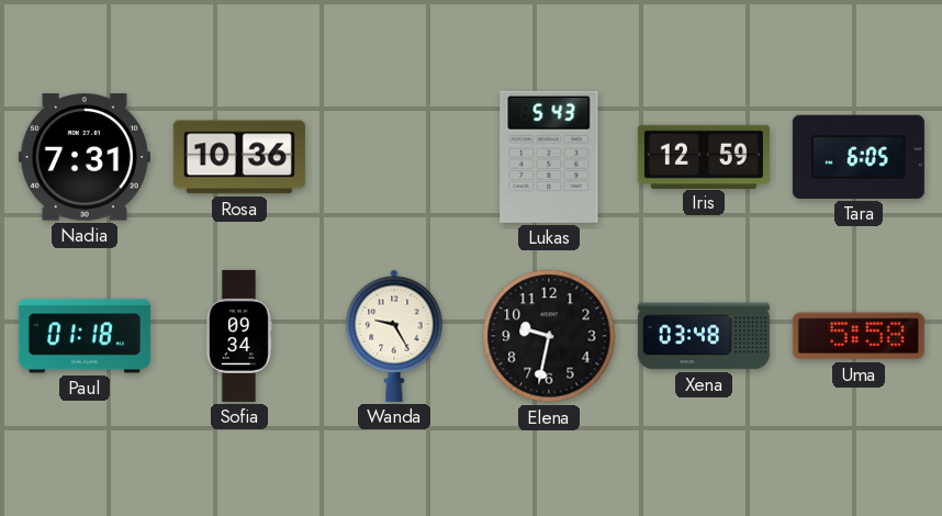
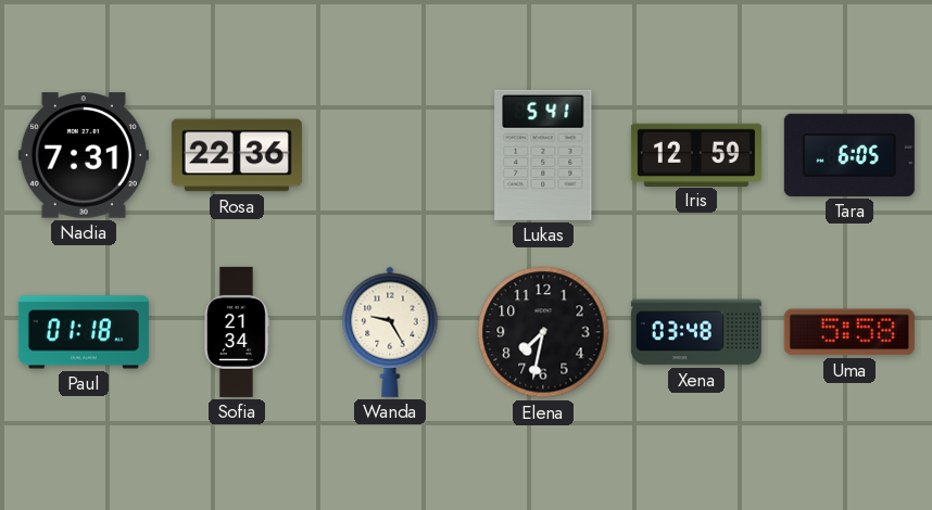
Rosa: 10:36 -> 22:36
Lukas: 5:43 -> 5:41
Sofia: 09:34 -> 21:34
Elena: 9:32 -> 7:32
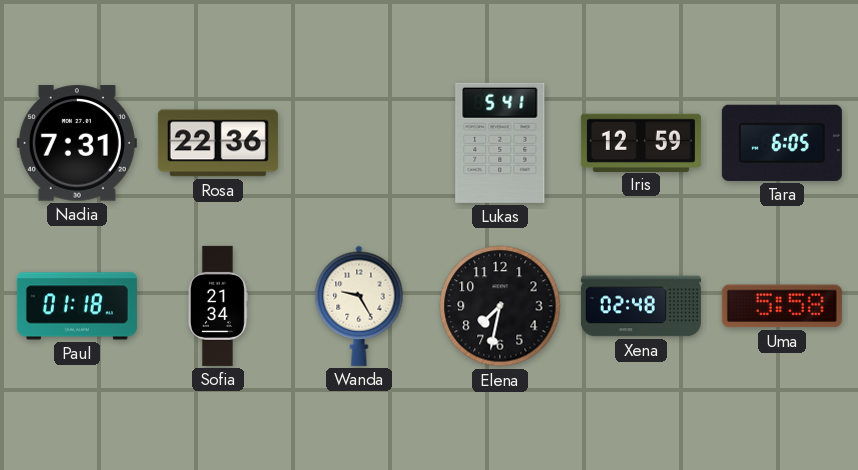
Xena: 03:48 -> 02:48
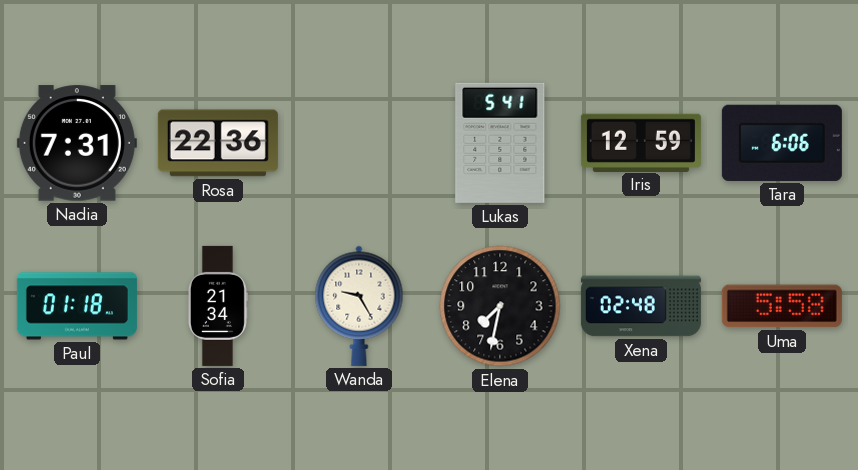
Tara: 6:05 -> 6:06
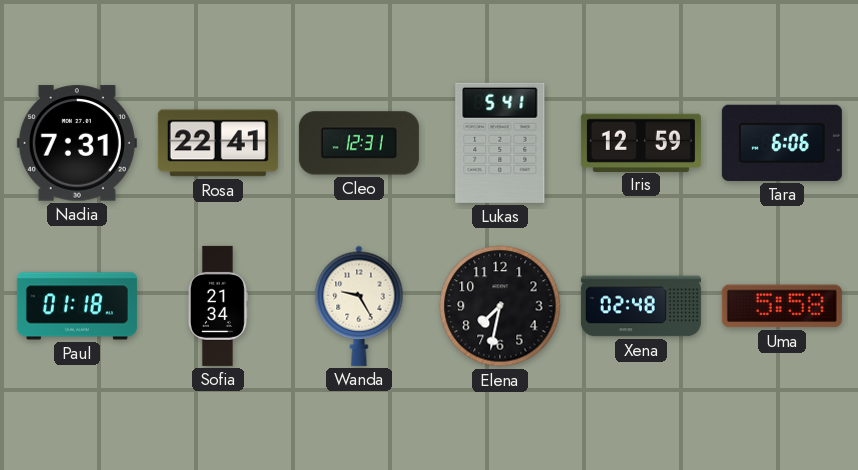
Rosa: 22:36 -> 22:41
Cleo: none -> 12:31
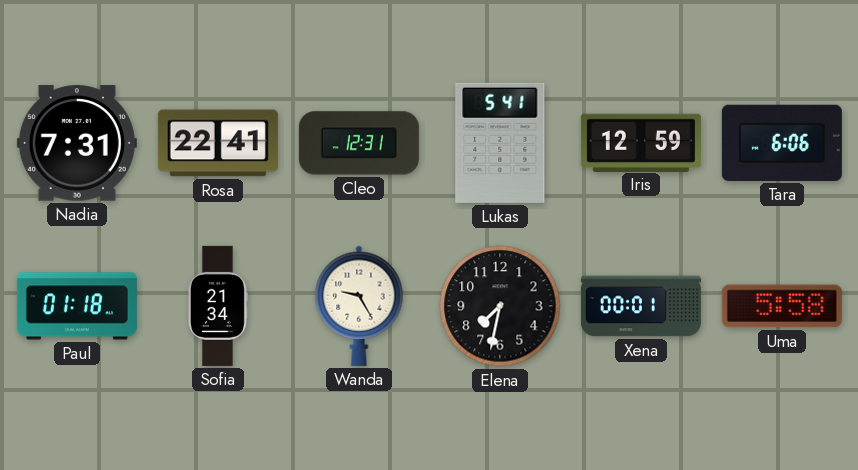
Xena: 02:48 -> 00:01
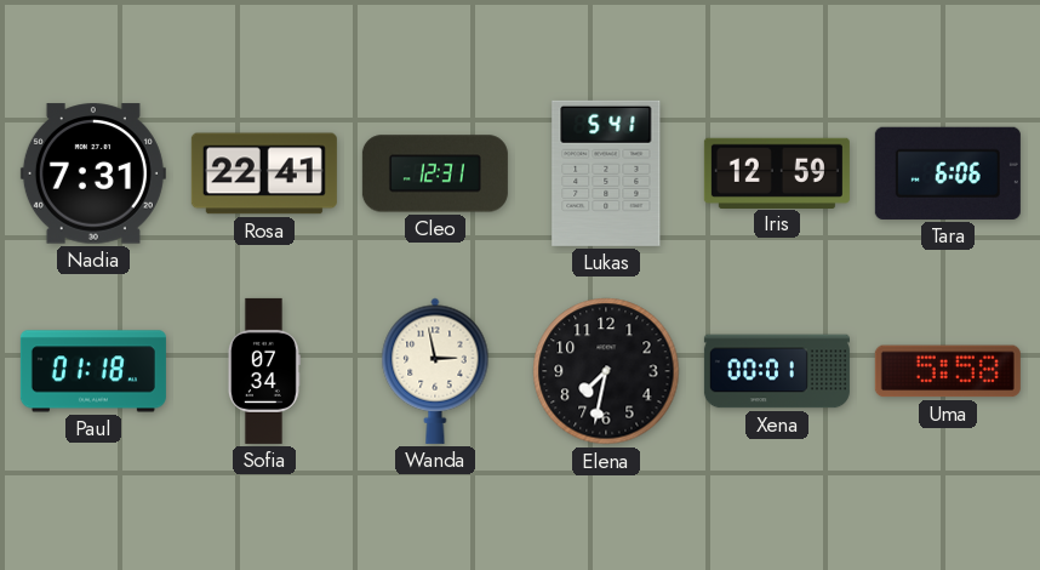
Sofia: 21:34 -> 07:34
Wanda: 9:25 -> 2:58
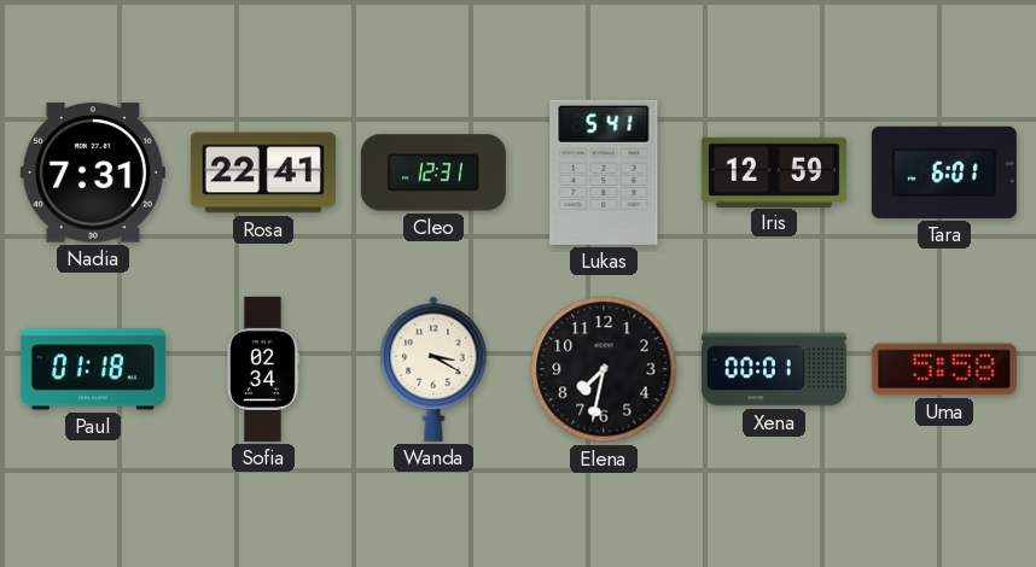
Tara: 6:06 -> 6:01
Sofia: 07:34 -> 02:34
Wanda: 2:58 -> 3:20
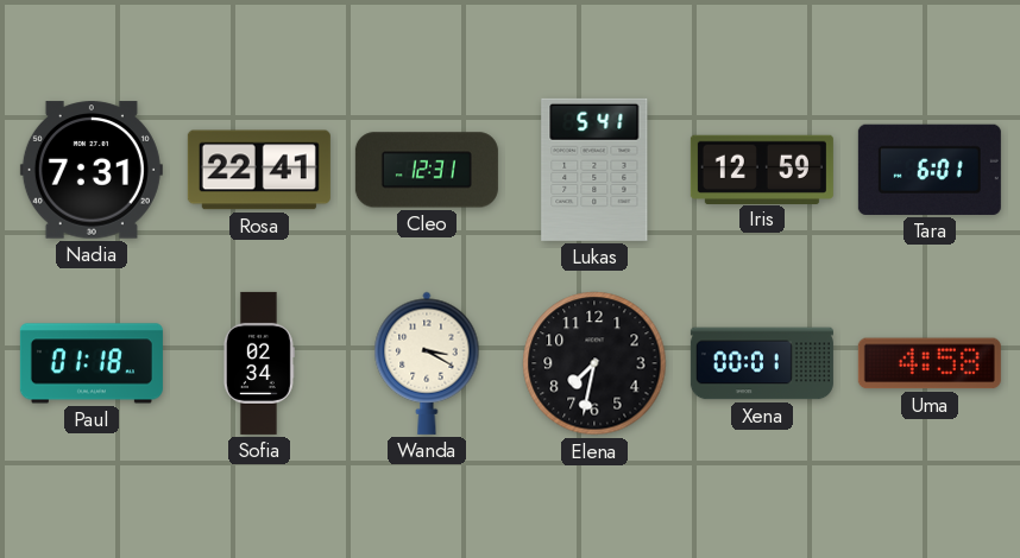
Uma: 5:58 -> 4:58
